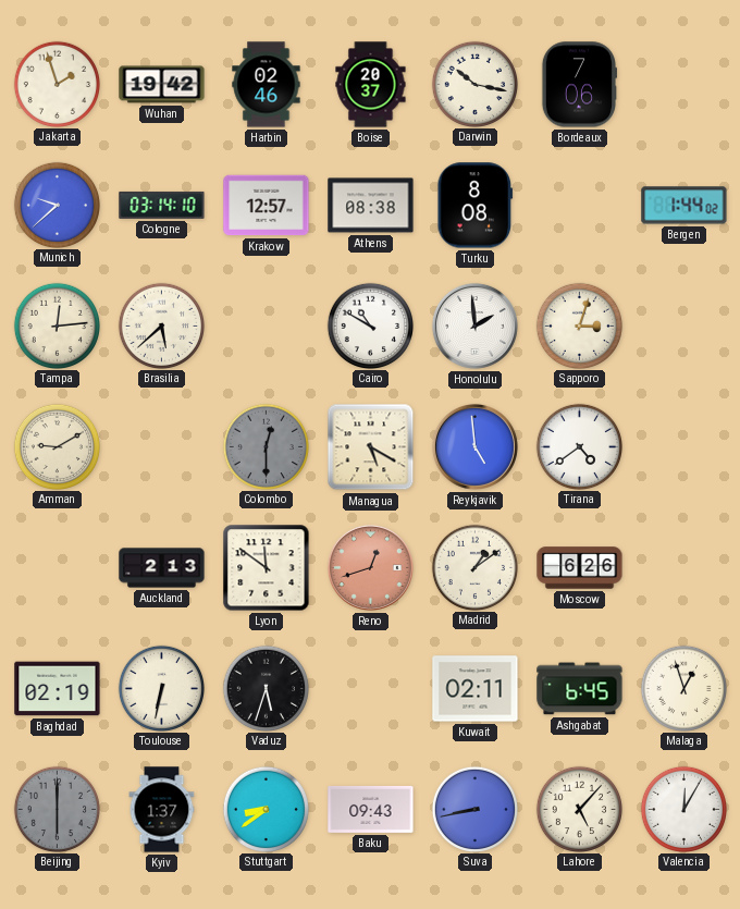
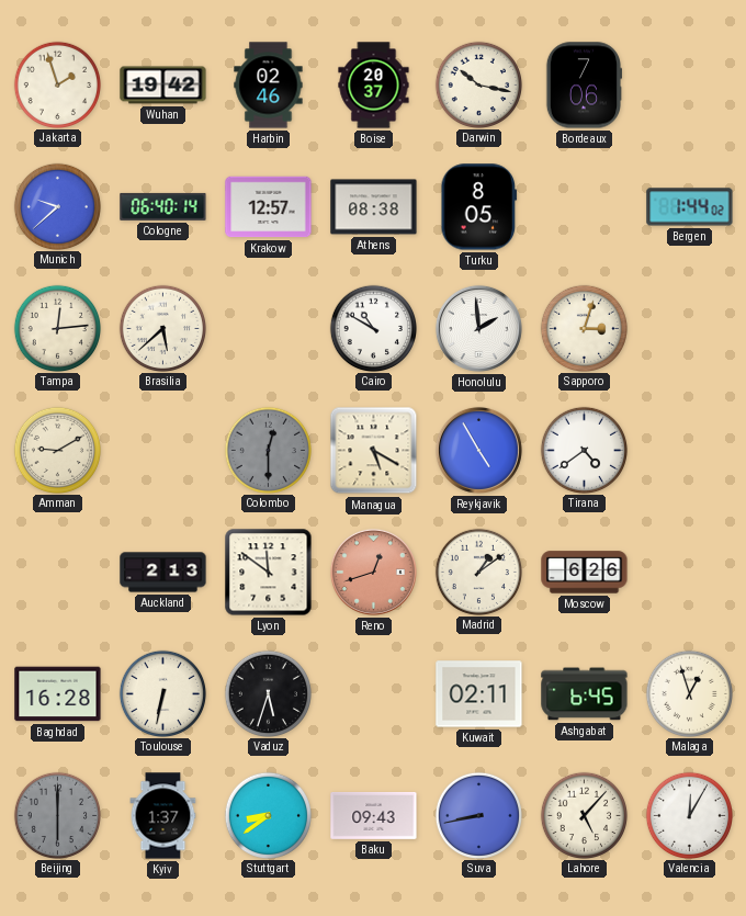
Cologne: 03:14 -> 06:40
Turku: 8:08 -> 8:05
Reykjavik: 4:59 -> 4:55
Baghdad: 02:19 -> 16:28
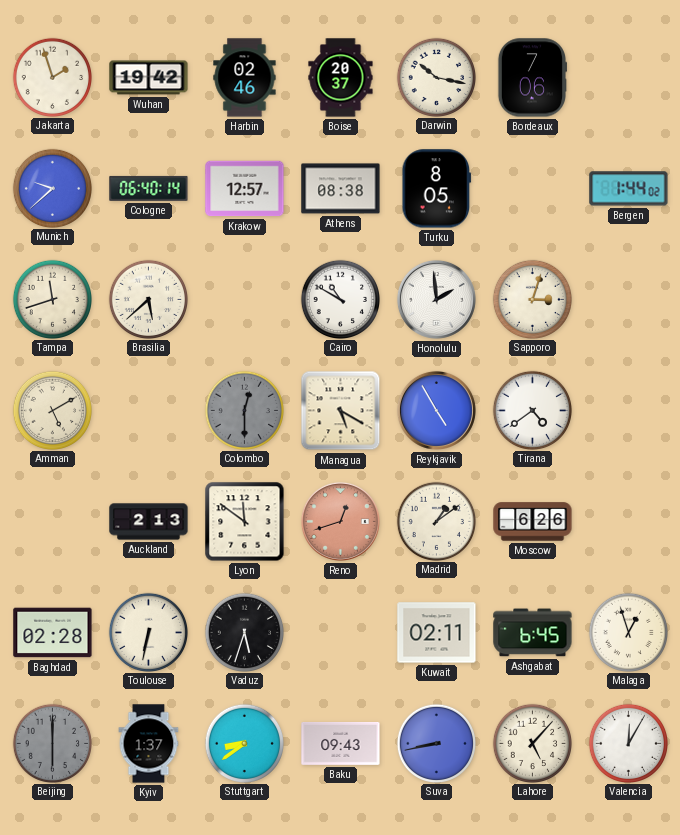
Tampa: 12:14 -> 11:42
Amman: 9:10 -> 5:10
Baghdad: 16:28 -> 02:28
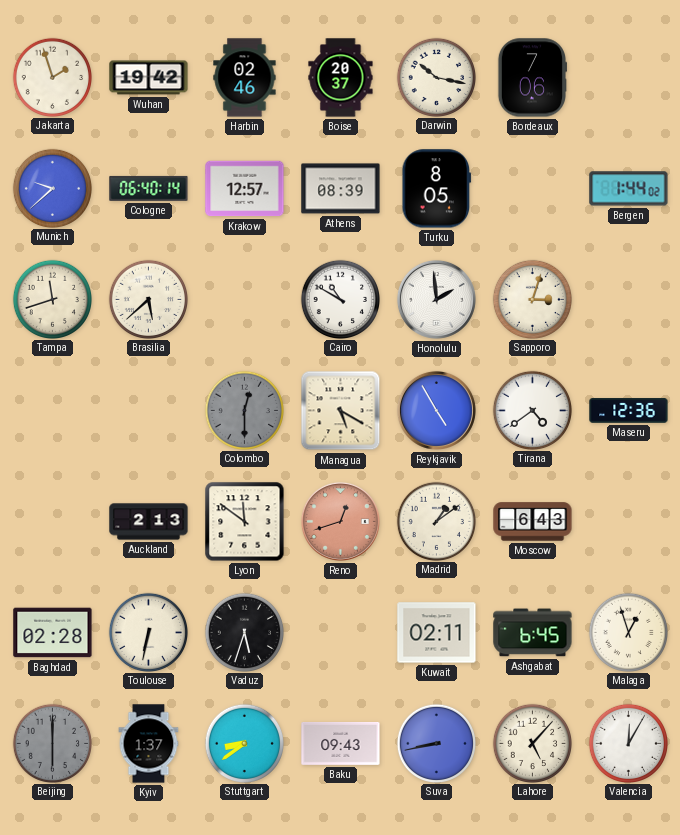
Athens: 08:38 -> 08:39
Amman: 5:10 -> none
Maseru: none -> 12:36
Moscow: 6:26 -> 6:43
